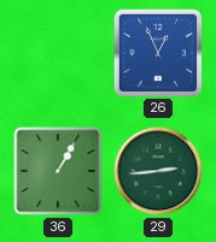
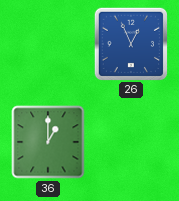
36: 1:05 -> 1:00
29: 2:44 -> none
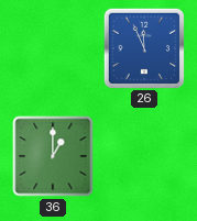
26: 12:56 -> 11:56
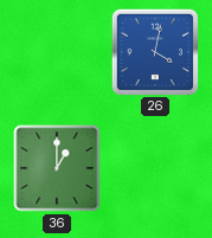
26: 11:56 -> 4:02
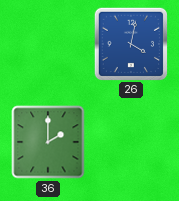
36: 1:00 -> 2:00
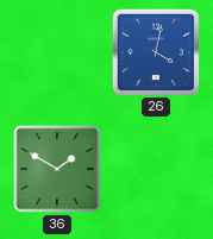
36: 2:00 -> 1:50
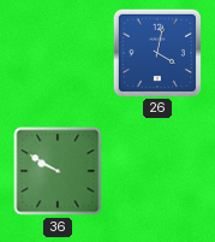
36: 1:50 -> 9:50
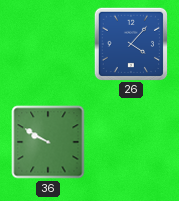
26: 4:02 -> 4:07
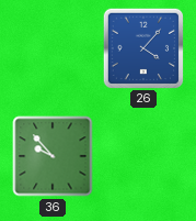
36: 9:50 -> 9:53
